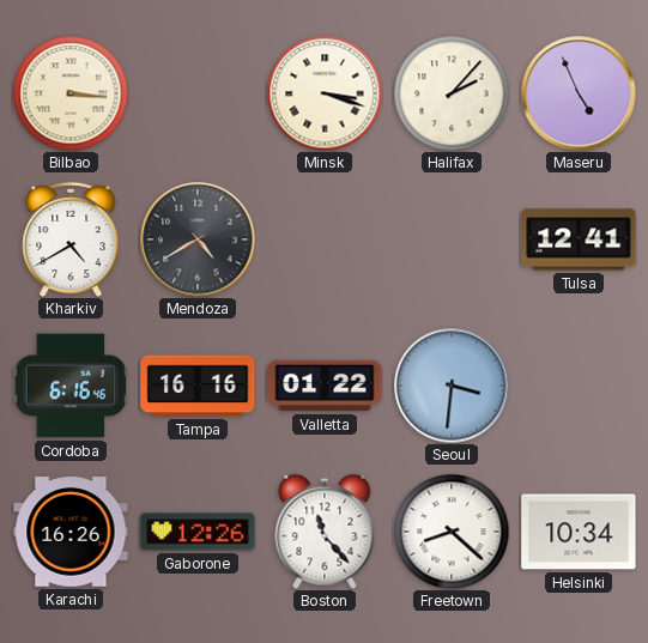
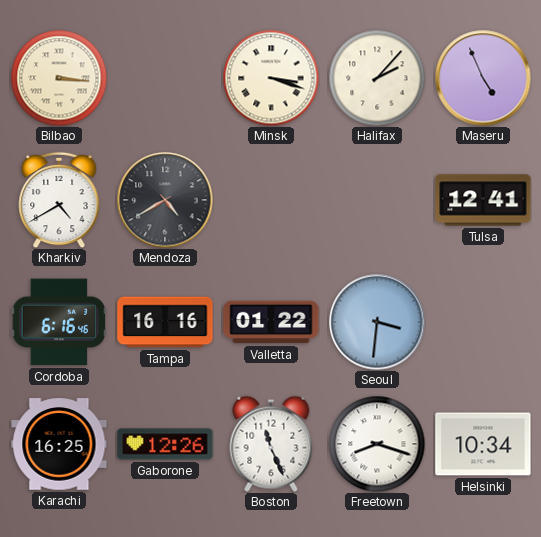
Karachi: 16:26 -> 16:25
Boston: 11:23 -> 11:26
Freetown: 8:22 -> 8:18
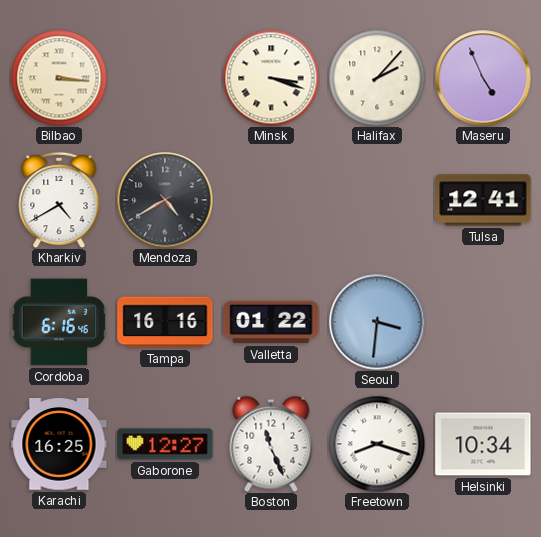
Gaborone: 12:26 -> 12:27
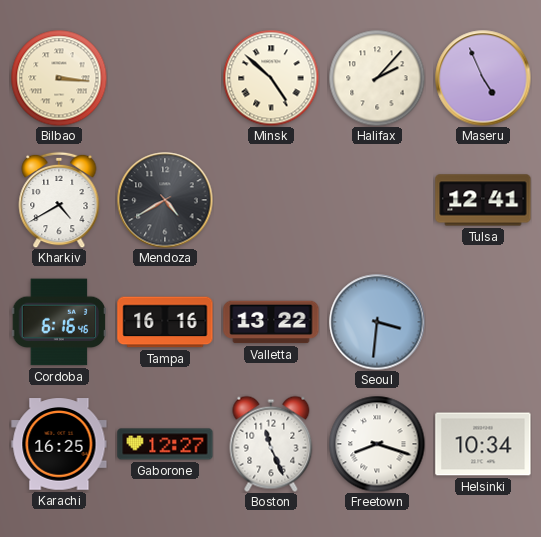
Minsk: 3:18 -> 4:52
Valletta: 01:22 -> 13:22
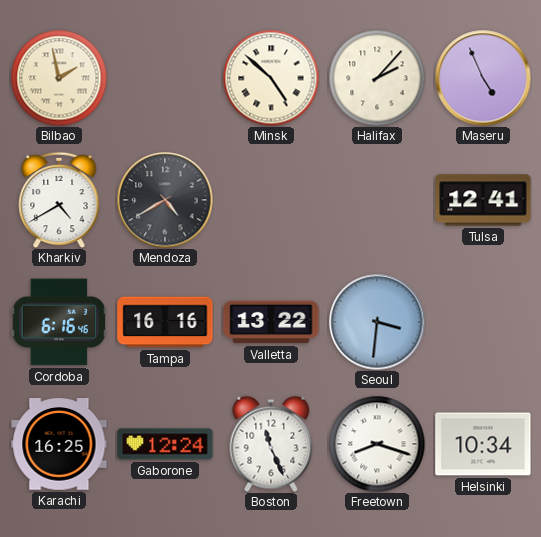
Bilbao: 3:16 -> 1:58
Gaborone: 12:27 -> 12:24
